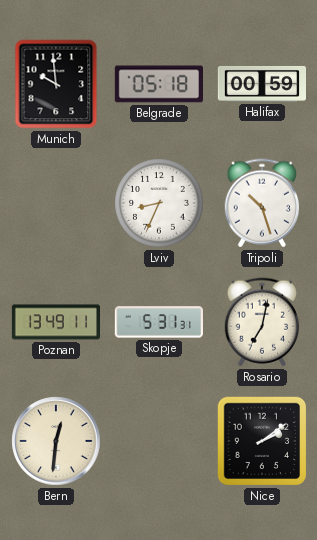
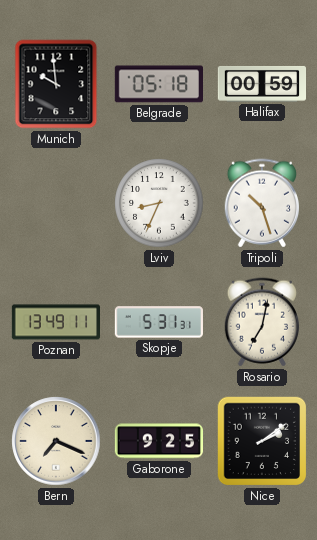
Bern: 12:31 -> 7:19
Gaborone: none -> 9:25
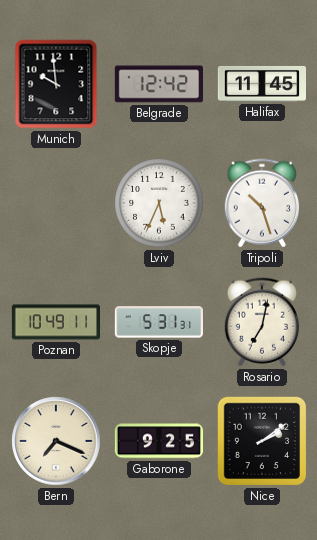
Belgrade: 05:18 -> 12:42
Halifax: 00:59 -> 11:45
Lviv: 8:34 -> 5:34
Poznan: 13:49 -> 10:49
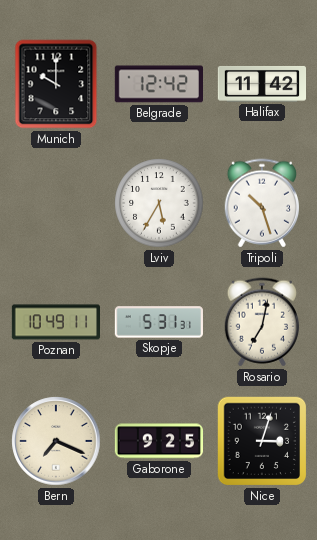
Munich: 9:59 -> 10:00
Halifax: 11:45 -> 11:42
Lviv: 5:34 -> 5:35
Nice: 2:09 -> 3:03
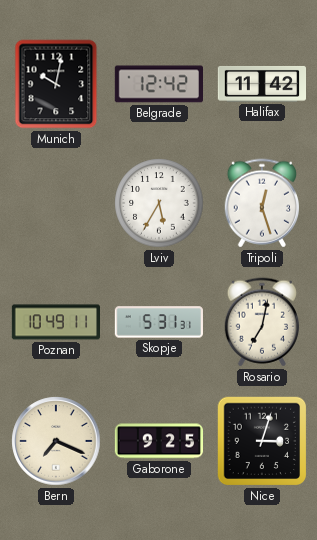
Munich: 10:00 -> 10:02
Tripoli: 10:27 -> 12:27
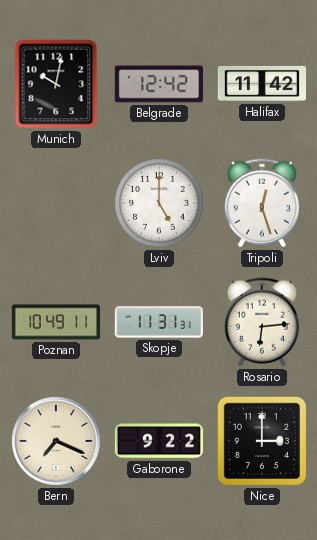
Lviv: 5:35 -> 5:00
Skopje: 5:31 -> 11:31
Rosario: 7:02 -> 6:14
Gaborone: 9:25 -> 9:22
Nice: 3:03 -> 3:00
